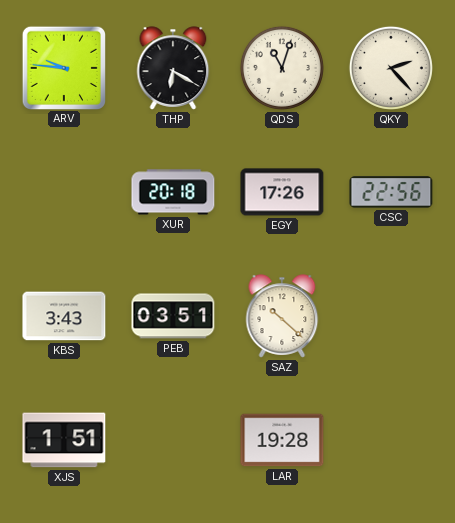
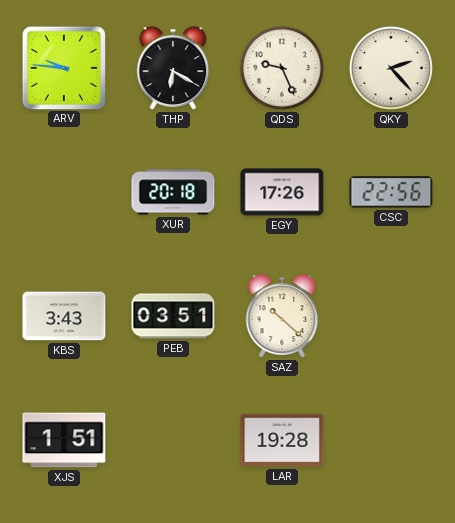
QDS: 11:03 -> 9:26
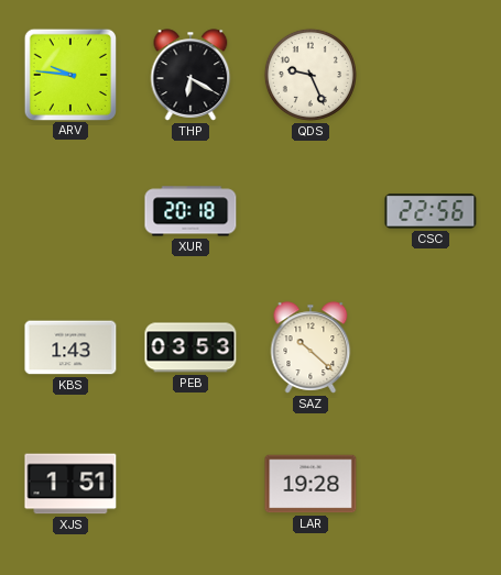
QKY: 2:23 -> none
EGY: 17:26 -> none
KBS: 3:43 -> 1:43
PEB: 03:51 -> 03:53
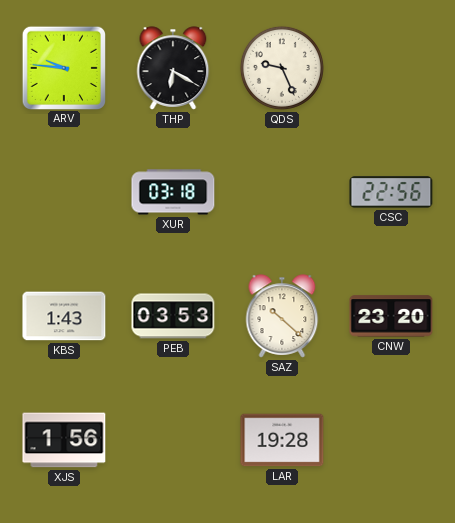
XUR: 20:18 -> 03:18
CNW: none -> 23:20
XJS: 1:51 -> 1:56
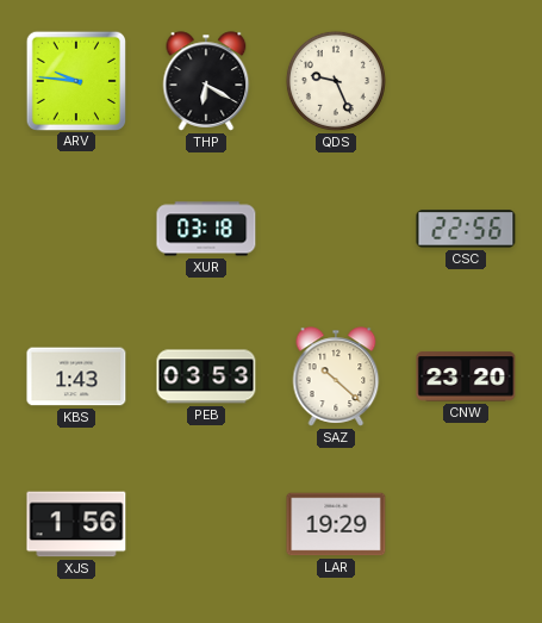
LAR: 19:28 -> 19:29
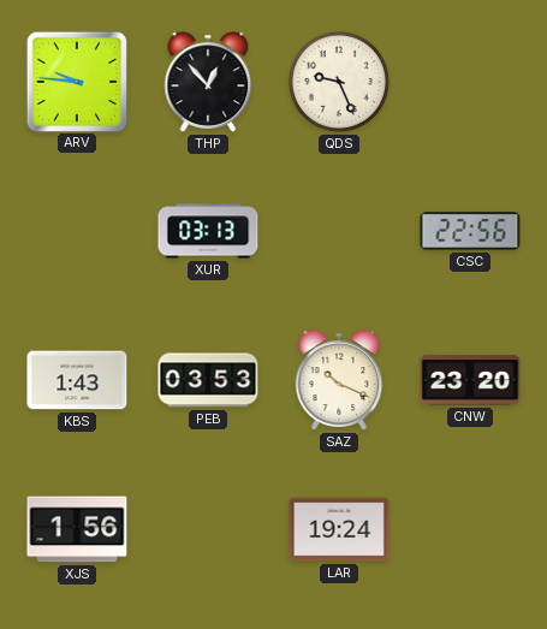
THP: 6:20 -> 12:53
XUR: 03:18 -> 03:13
SAZ: 10:22 -> 10:19
LAR: 19:29 -> 19:24
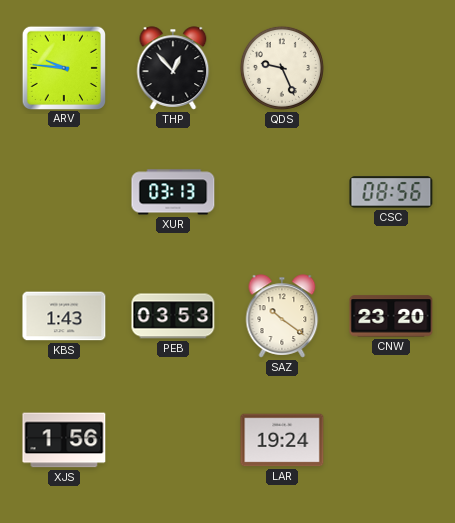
CSC: 22:56 -> 08:56
SAZ: 10:19 -> 10:21
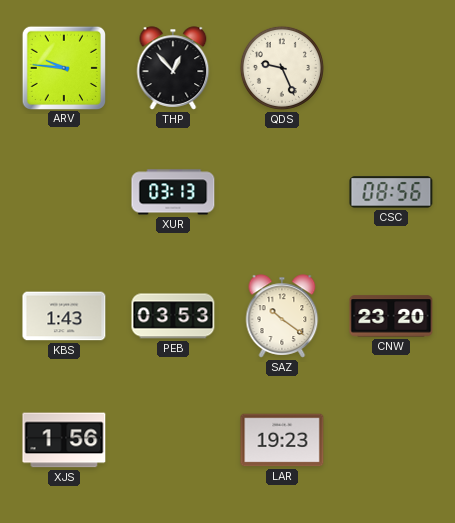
LAR: 19:24 -> 19:23
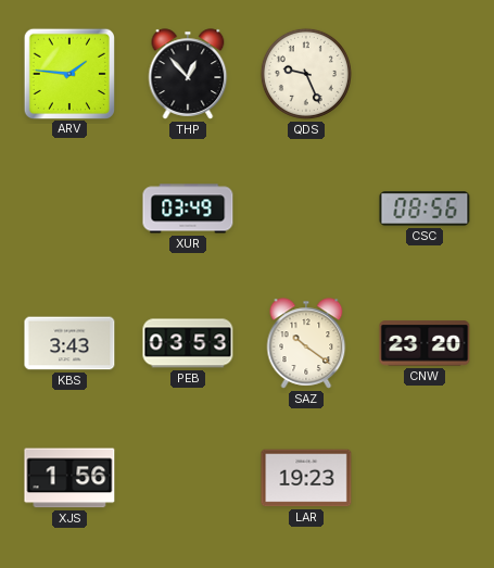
ARV: 9:46 -> 1:46
XUR: 03:13 -> 03:49
KBS: 1:43 -> 3:43
